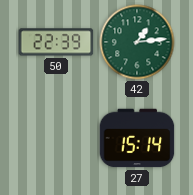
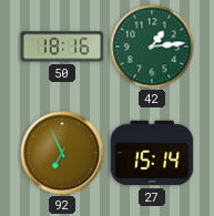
50: 22:39 -> 18:16
92: none -> 6:56
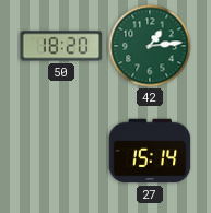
50: 18:16 -> 18:20
92: 6:56 -> none
